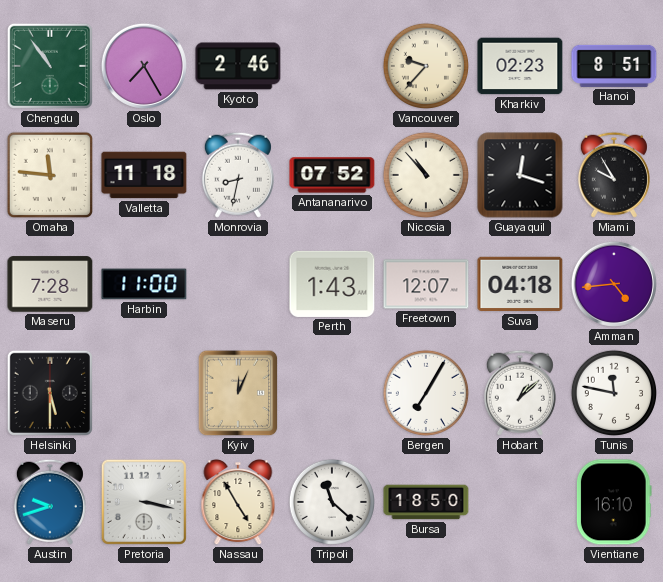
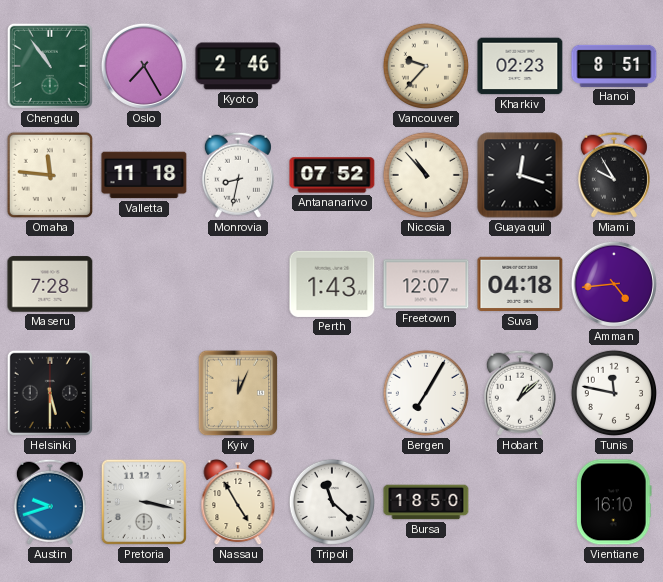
Harbin: 11:00 -> none
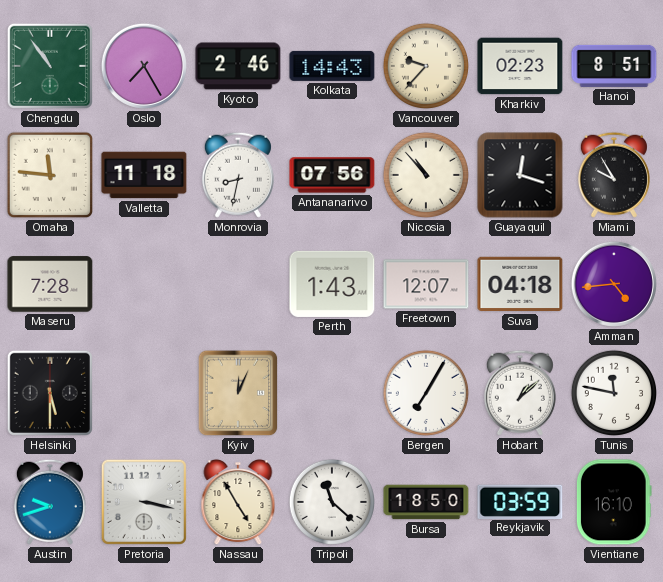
Kolkata: none -> 14:43
Antananarivo: 07:52 -> 07:56
Reykjavik: none -> 03:59
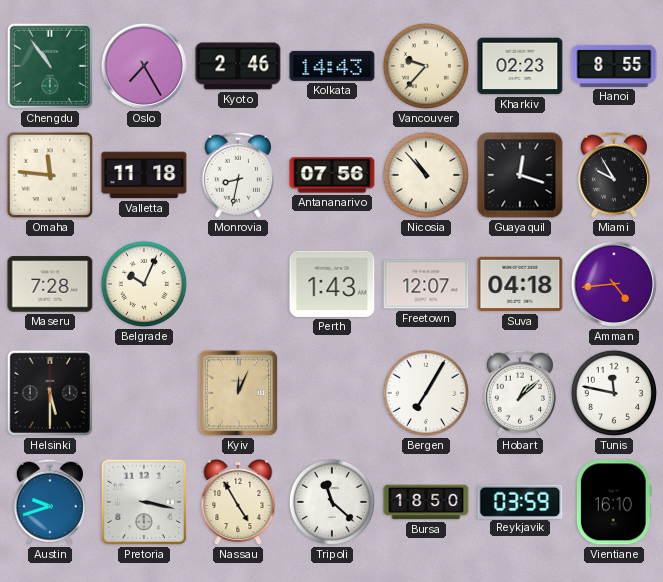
Hanoi: 8:51 -> 8:55
Belgrade: none -> 10:04
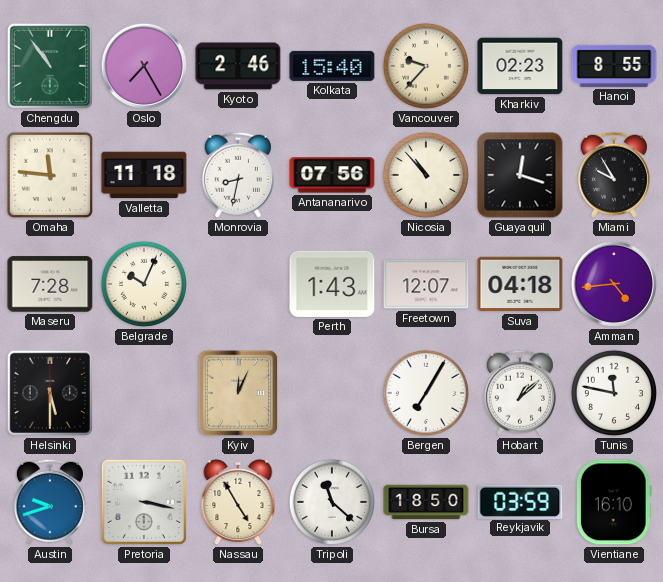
Kolkata: 14:43 -> 15:40
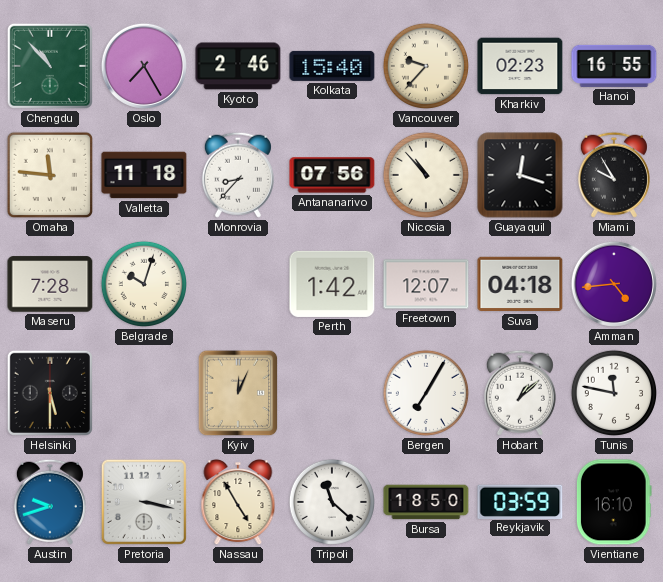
Chengdu: 10:54 -> 10:53
Hanoi: 8:55 -> 16:55
Monrovia: 8:32 -> 8:37
Belgrade: 10:04 -> 10:03
Perth: 1:43 -> 1:42
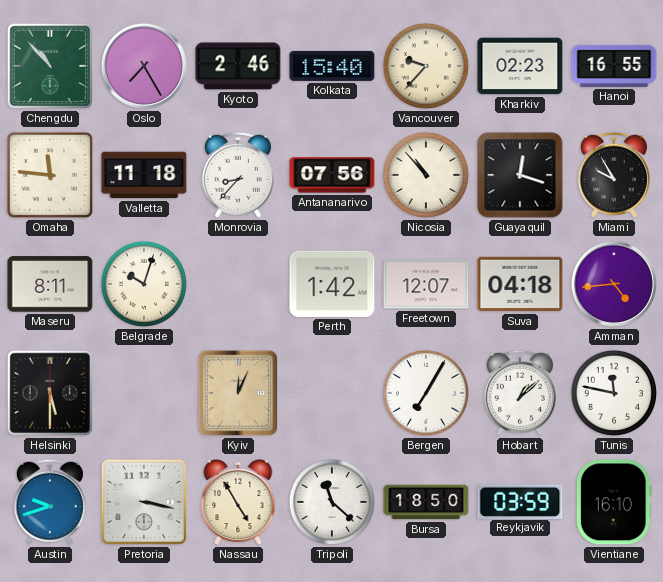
Maseru: 7:28 -> 8:11
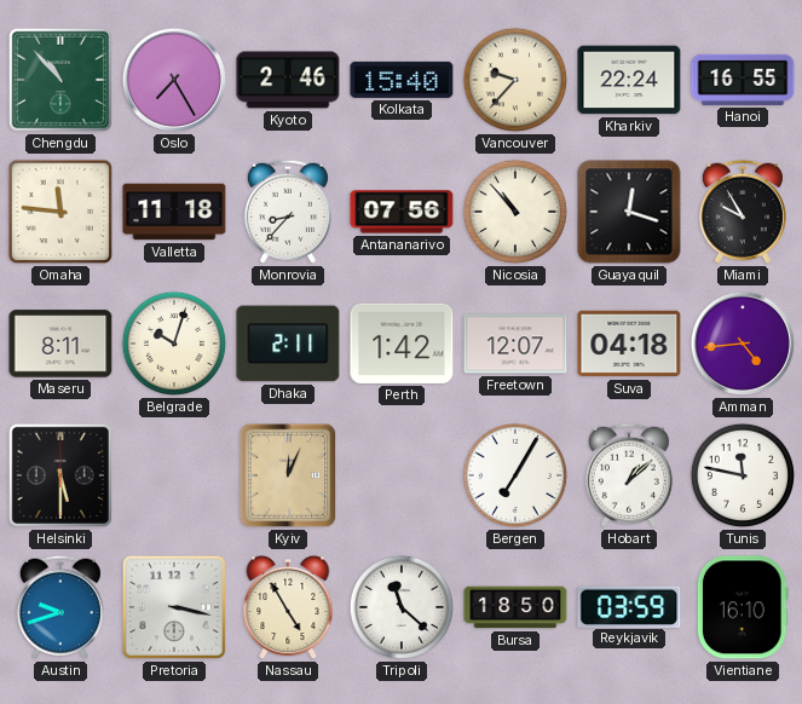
Kharkiv: 02:23 -> 22:24
Dhaka: none -> 2:11
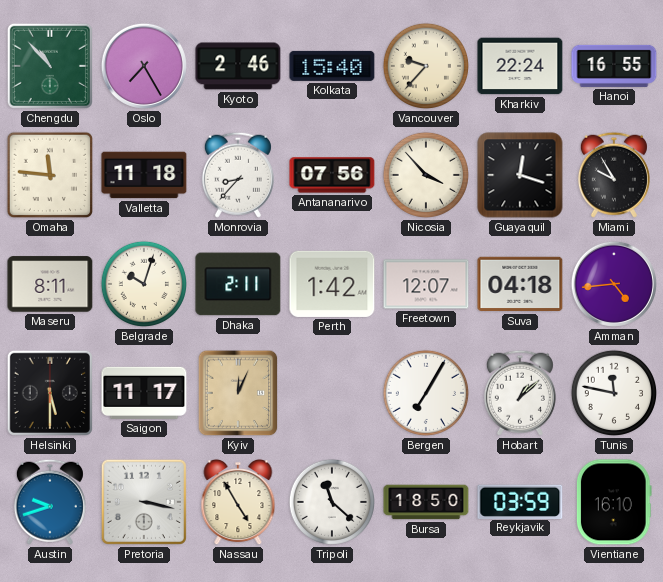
Nicosia: 10:53 -> 3:53
Saigon: none -> 11:17
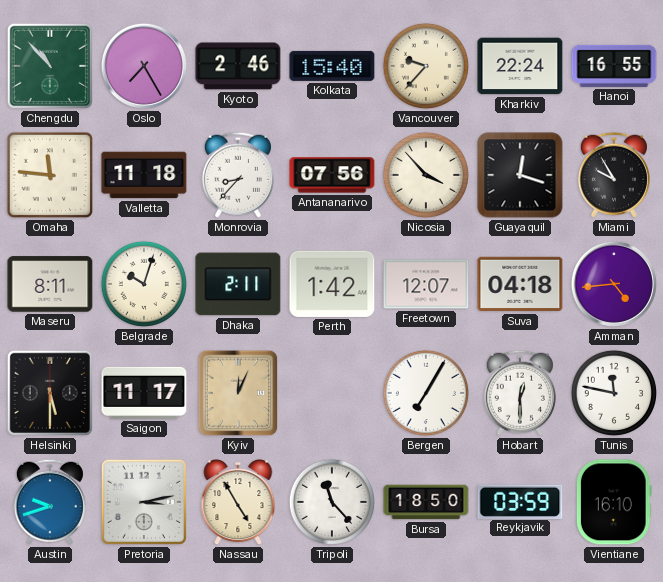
Hobart: 1:08 -> 12:30
Pretoria: 3:17 -> 3:13
Tripoli: 11:22 -> 11:23
